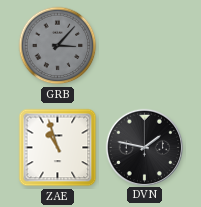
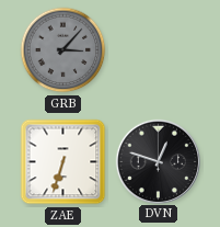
ZAE: 10:57 -> 6:33
DVN: 1:47 -> 12:48
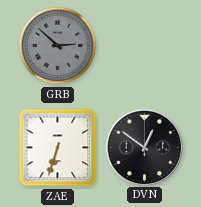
GRB: 3:07 -> 2:52
DVN: 12:48 -> 12:51
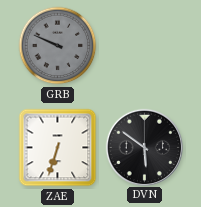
GRB: 2:52 -> 9:49
DVN: 12:51 -> 5:51
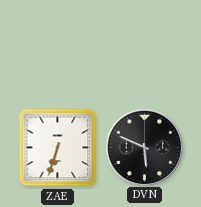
GRB: 9:49 -> none
DVN: 5:51 -> 5:49
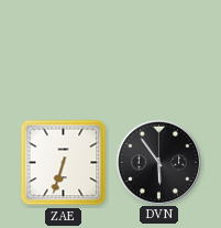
DVN: 5:49 -> 5:54
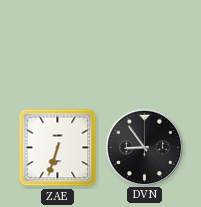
DVN: 5:54 -> 8:54
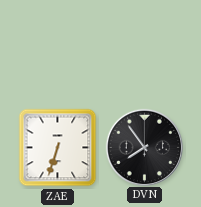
DVN: 8:54 -> 7:54
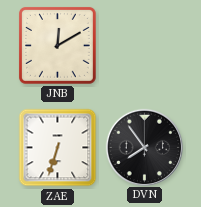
JNB: none -> 12:10
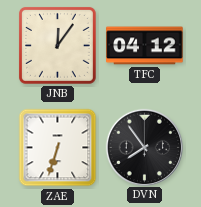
JNB: 12:10 -> 12:06
TFC: none -> 04:12
